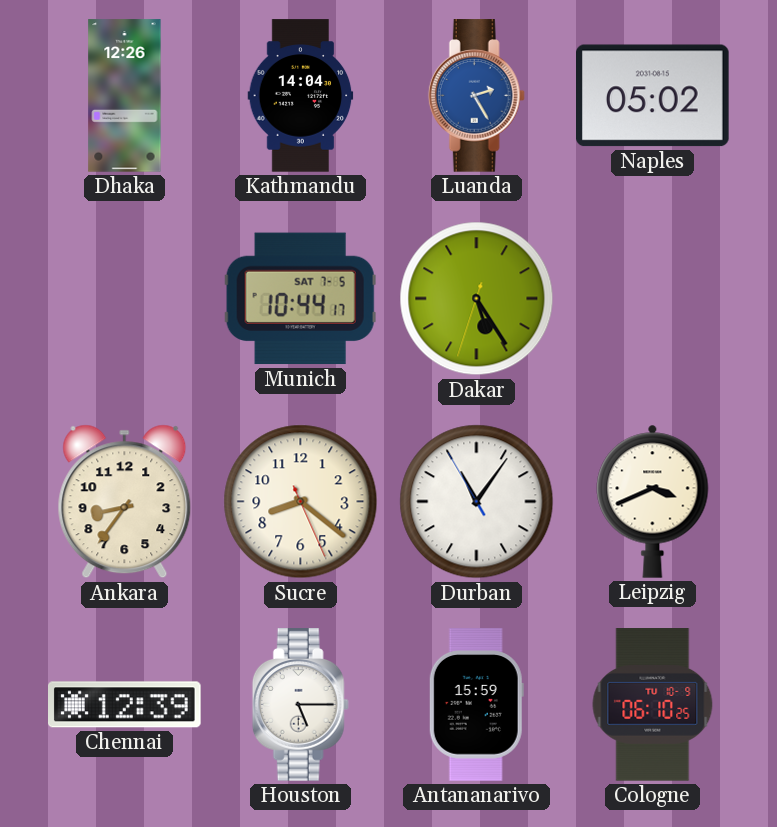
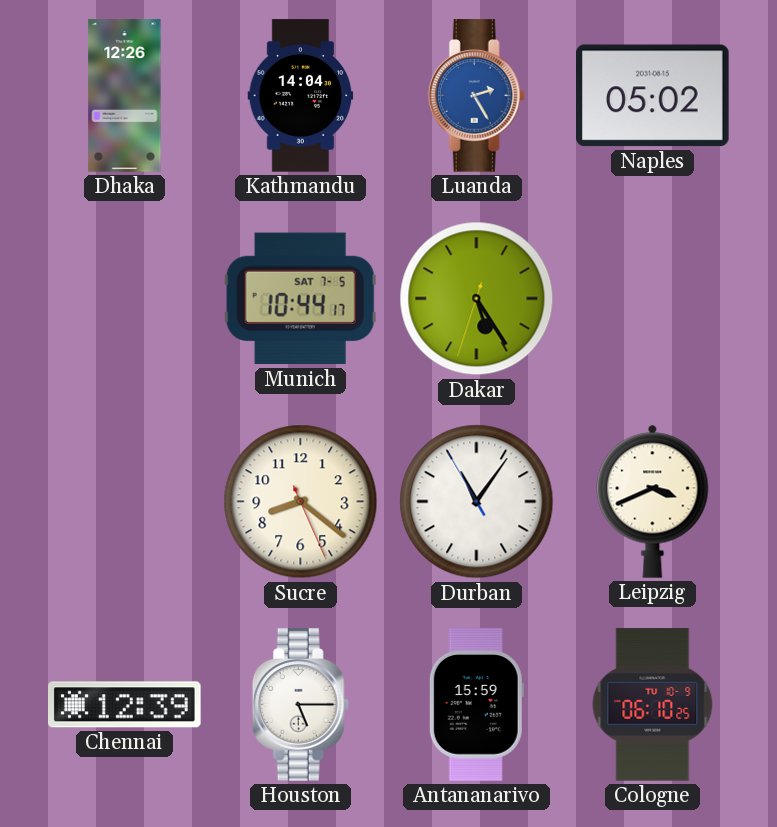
Ankara: 8:36 -> none
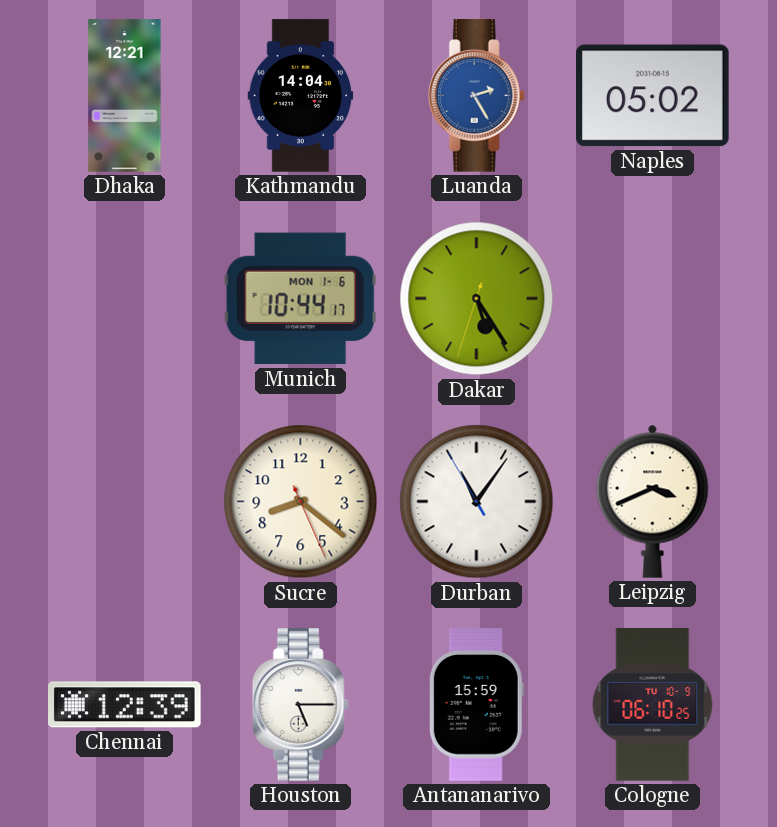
Dhaka: 12:26 -> 12:21
Munich date: SAT 7-5 -> MON 1-6
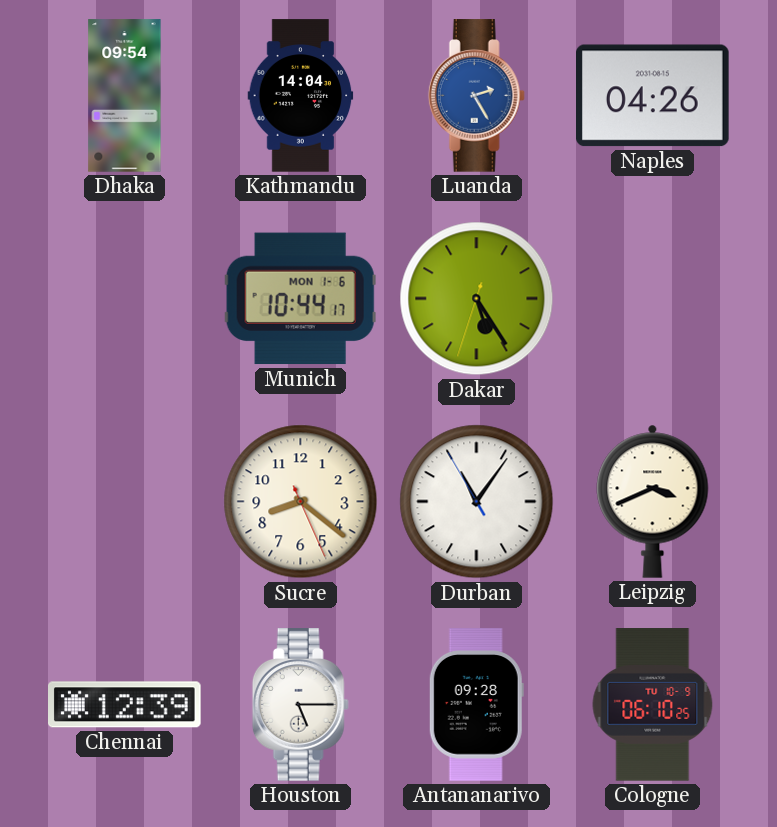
Dhaka: 12:21 -> 09:54
Naples: 05:02 -> 04:26
Antananarivo: 15:59 -> 09:28
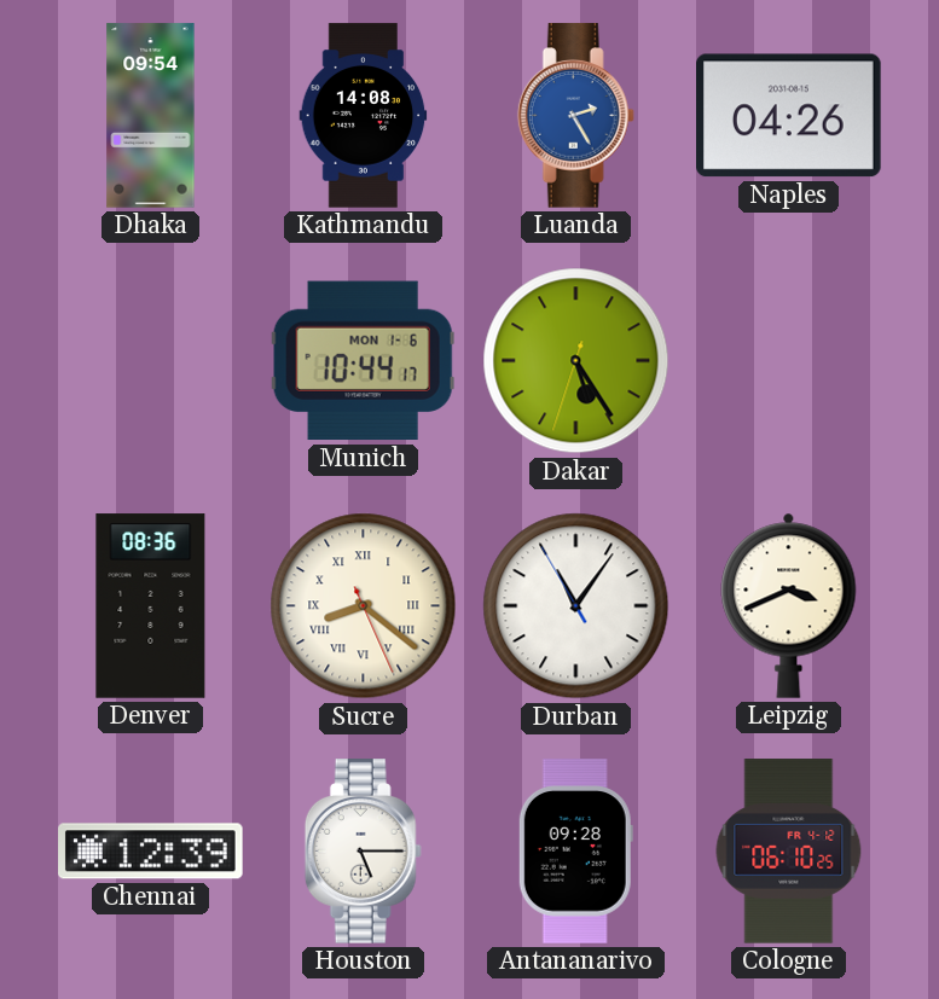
Kathmandu: 14:04 -> 14:08
Denver: none -> 08:36
Sucre numerals: Arabic -> Roman
Cologne date: TU 10-9 -> FR 4-12
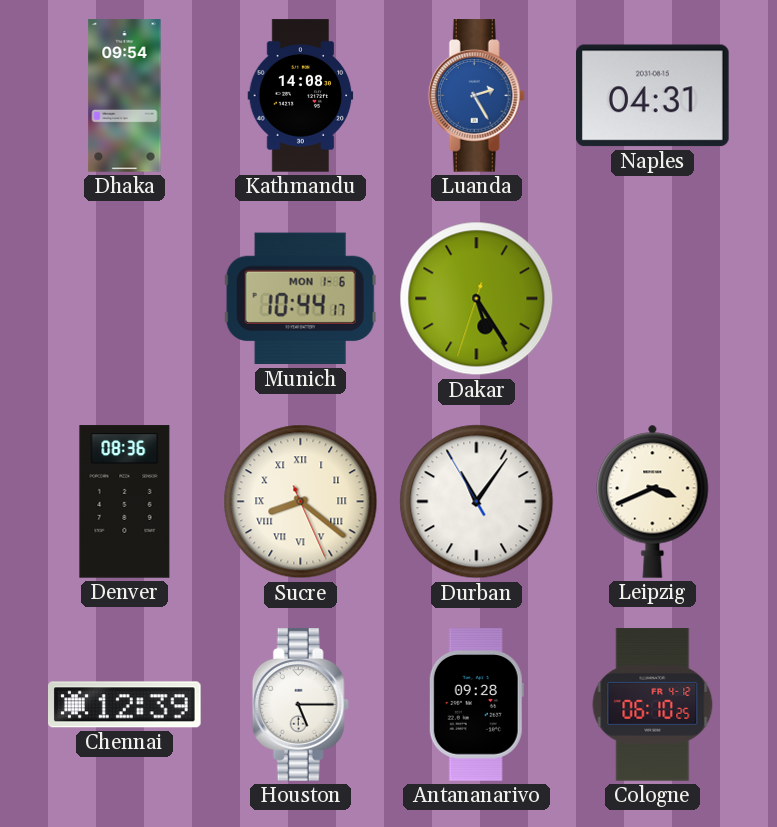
Naples: 04:26 -> 04:31
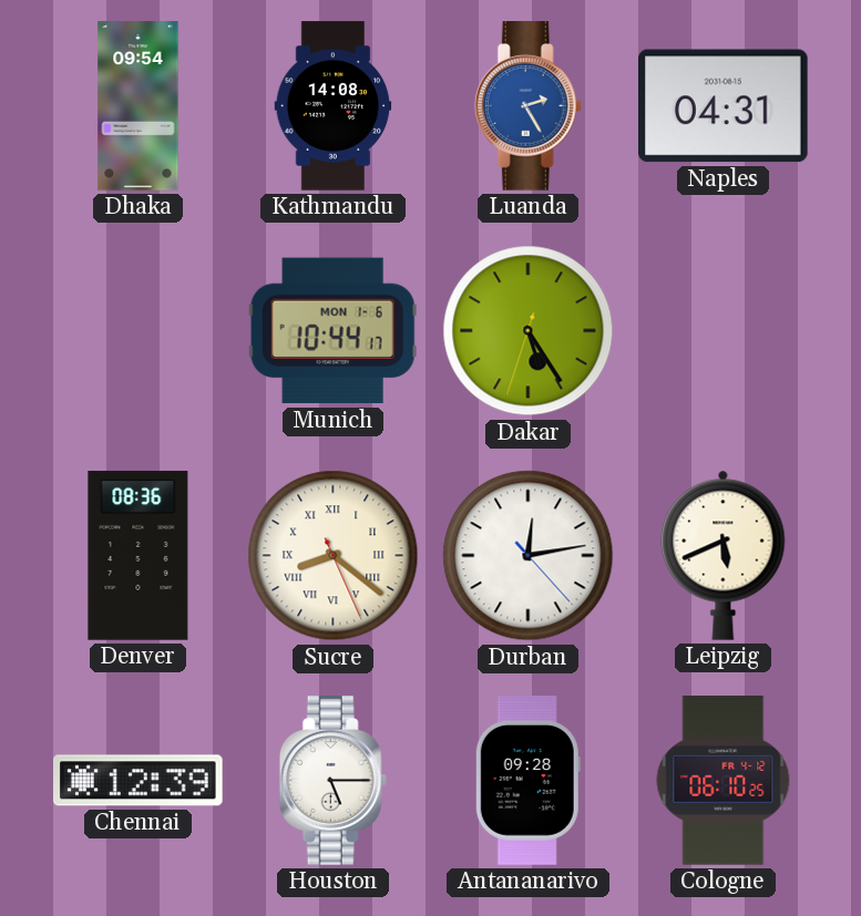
Durban: 11:05 -> 12:13
Leipzig: 3:41 -> 5:41
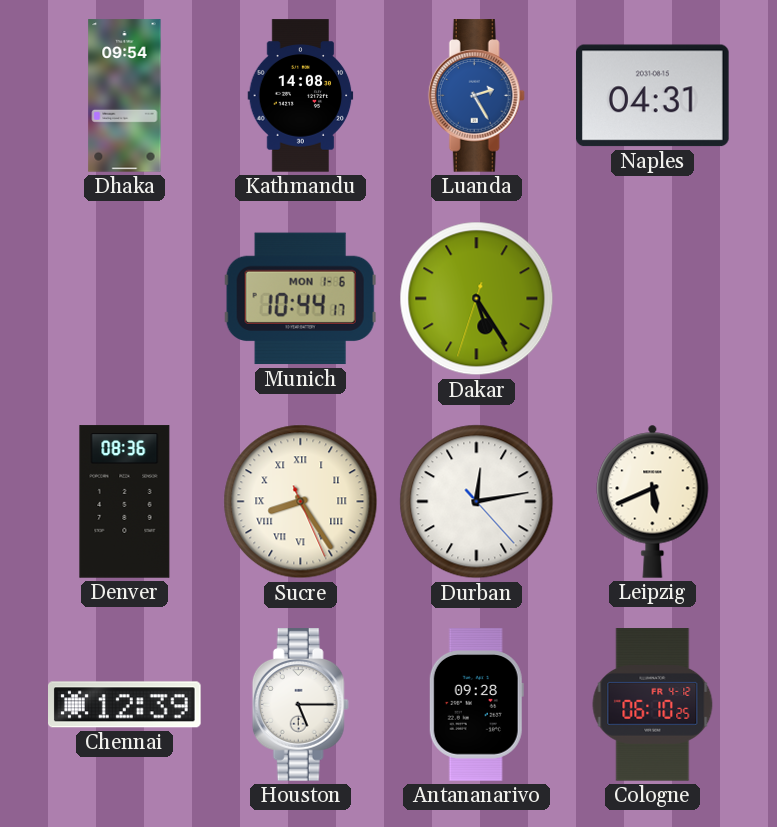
Sucre: 8:21 -> 8:24
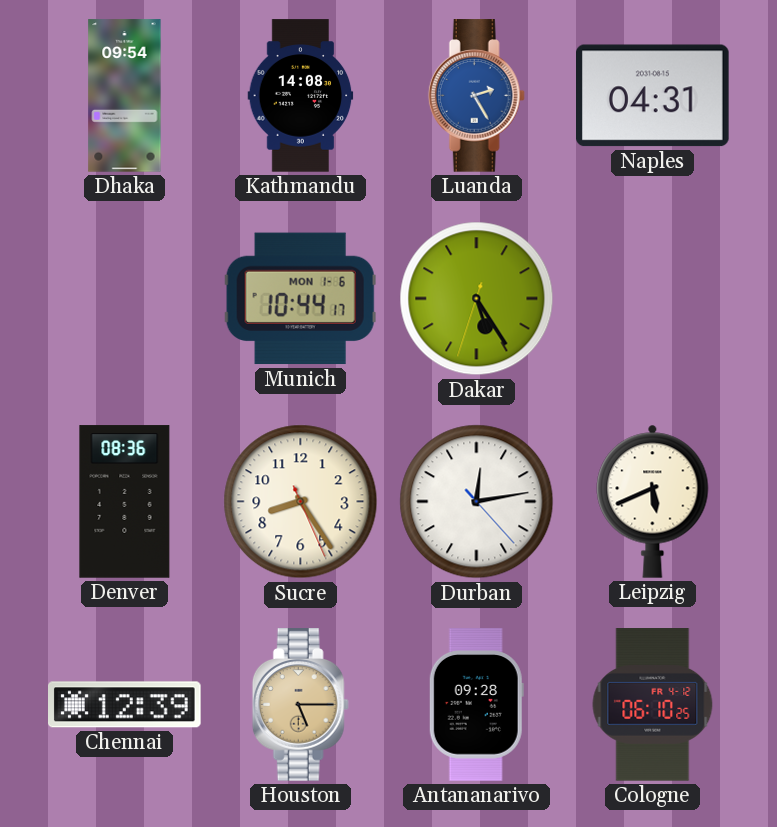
Sucre numerals: Roman -> Arabic
Houston dial: white -> champagne
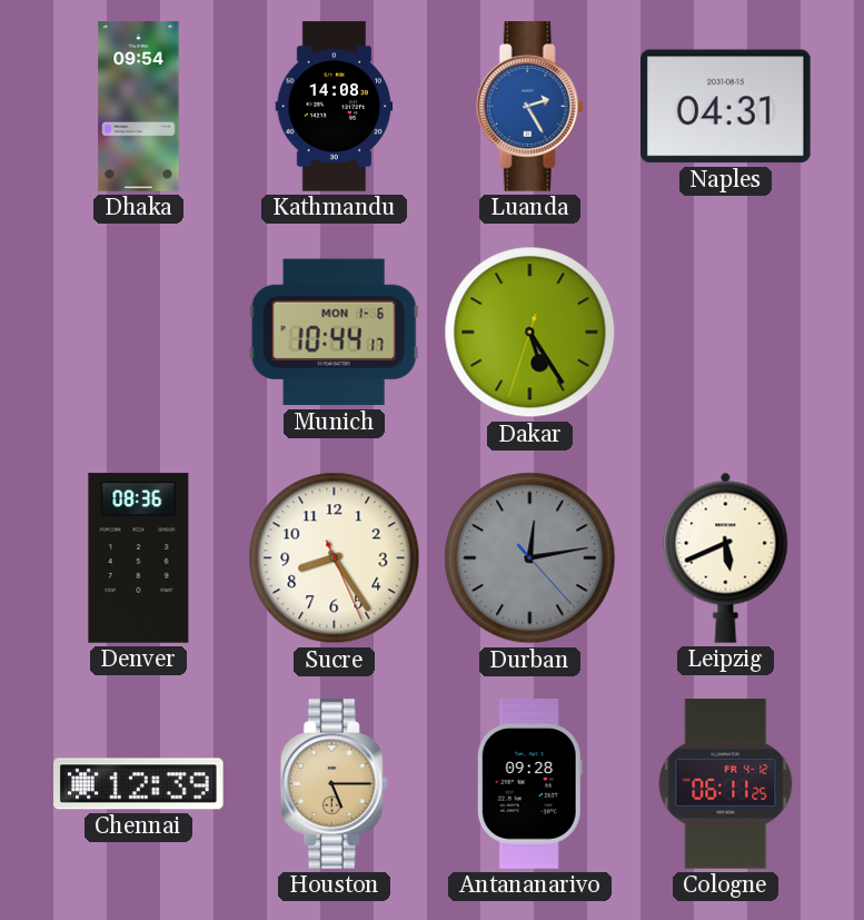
Durban dial: white -> grey
Cologne: 06:10 -> 06:11
